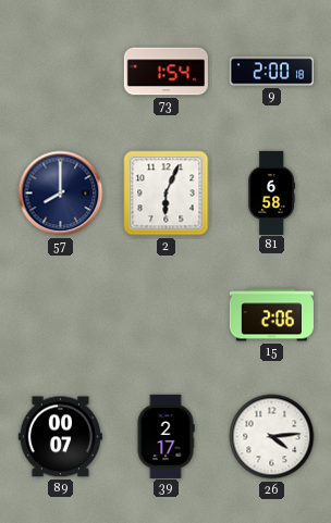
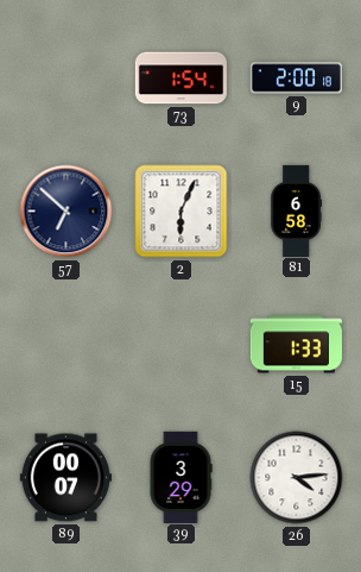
57: 8:00 -> 6:52
15: 2:06 -> 1:33
39: 2:17 -> 3:29
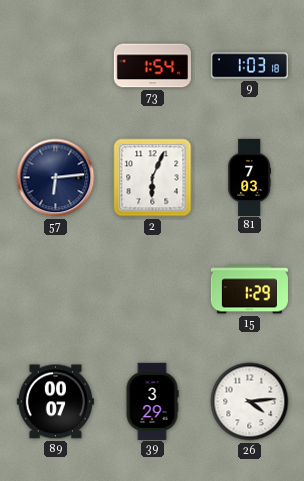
9: 2:00 -> 1:03
57: 6:52 -> 6:14
81: 6:58 -> 7:03
15: 1:33 -> 1:29
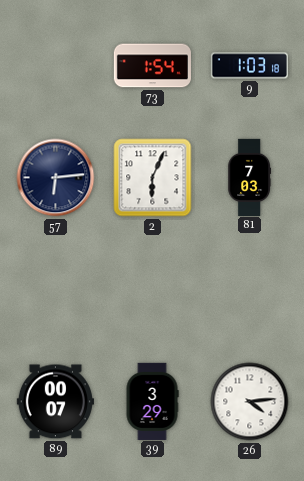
15: 1:29 -> none
